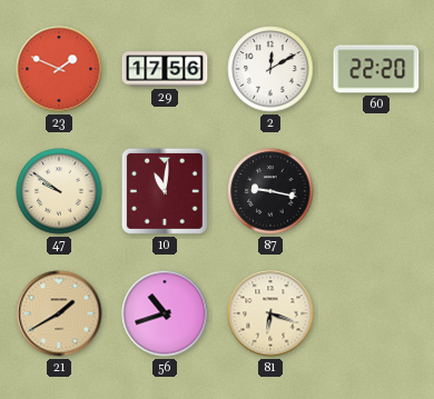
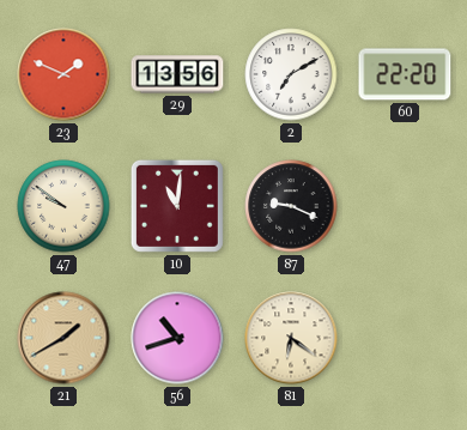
29: 17:56 -> 13:56
2: 12:10 -> 7:10
87: 9:17 -> 9:19
81: 6:18 -> 6:21
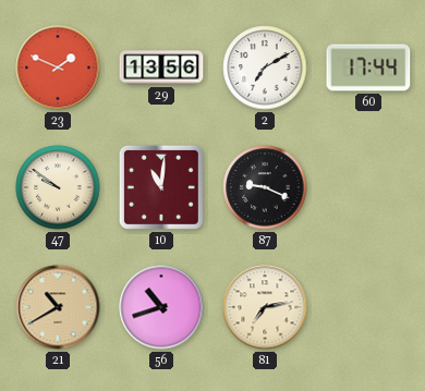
60: 22:20 -> 17:44
21: 1:40 -> 10:40
81: 6:21 -> 7:13
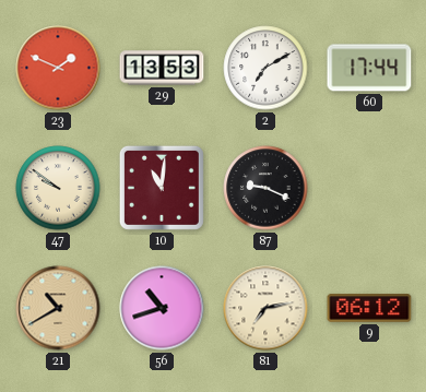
29: 13:56 -> 13:53
9: none -> 06:12
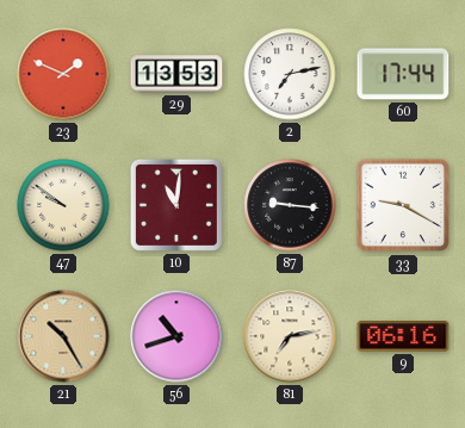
2: 7:10 -> 7:13
87: 9:19 -> 9:16
33: none -> 9:20
21: 10:40 -> 10:25
9: 06:12 -> 06:16
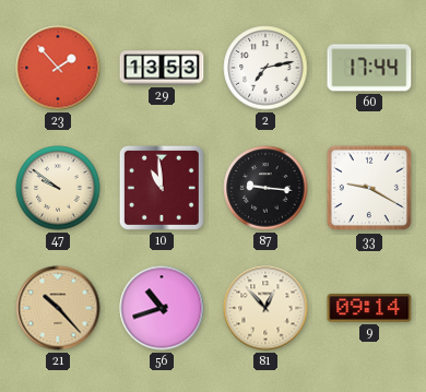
23: 1:49 -> 1:53
10: 11:01 -> 10:59
21: 10:25 -> 10:23
81: 7:13 -> 12:53
9: 06:16 -> 09:14
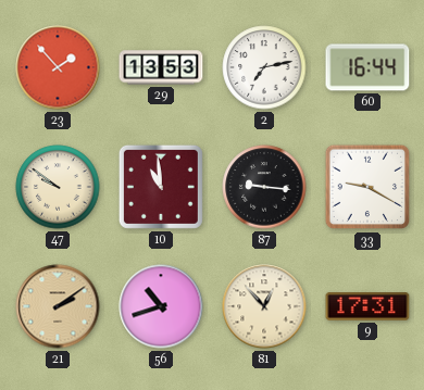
60: 17:44 -> 16:44
21: 10:23 -> 2:09
9: 09:14 -> 17:31
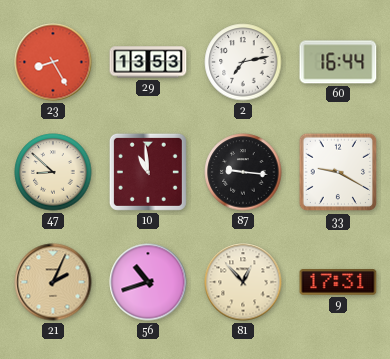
23: 1:53 -> 8:25
47: 9:51 -> 8:52
21: 2:09 -> 2:04
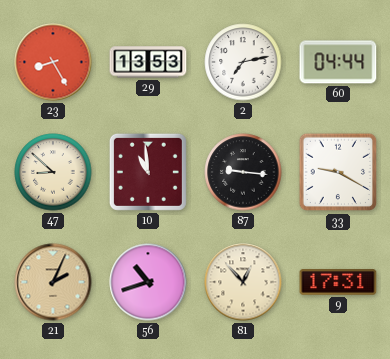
60: 16:44 -> 04:44
